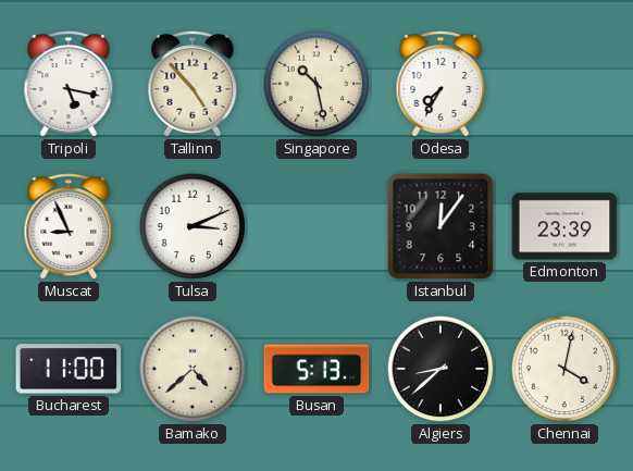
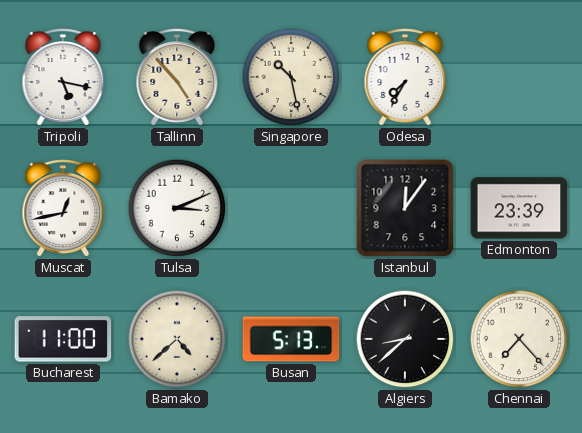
Muscat: 8:56 -> 12:43
Chennai: 4:02 -> 7:23
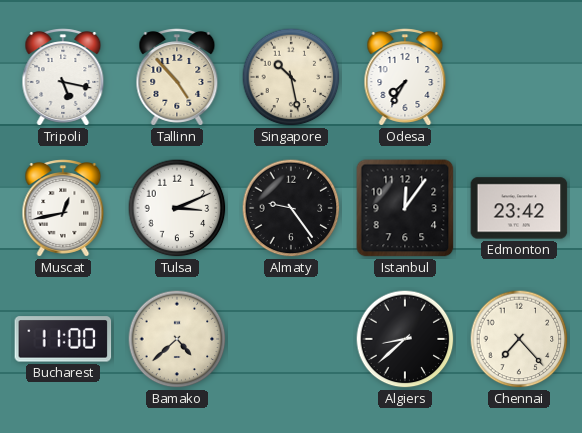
Almaty: none -> 9:24
Edmonton: 23:39 -> 23:42
Busan: 5:13 -> none
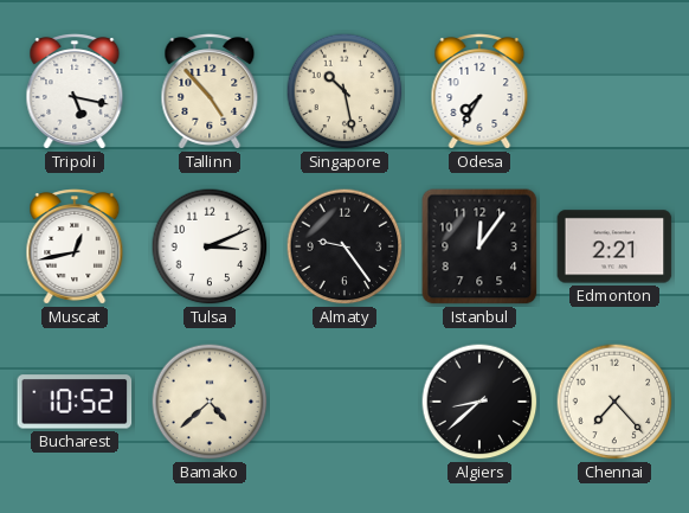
Edmonton: 23:42 -> 2:21
Bucharest: 11:00 -> 10:52
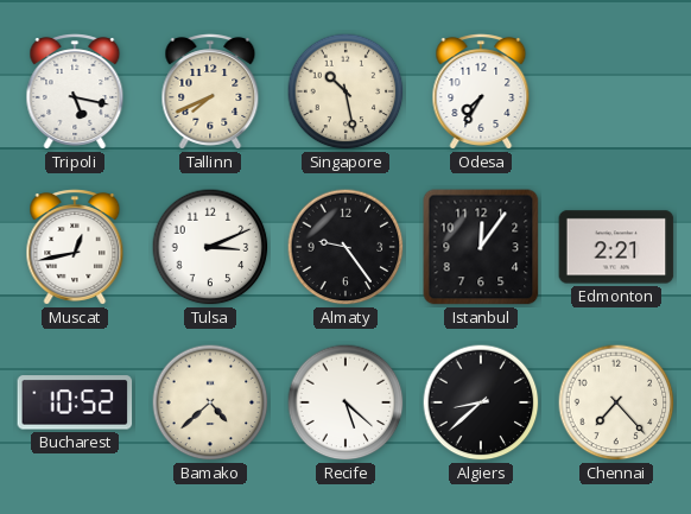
Tallinn: 4:53 -> 7:41
Recife: none -> 5:22
